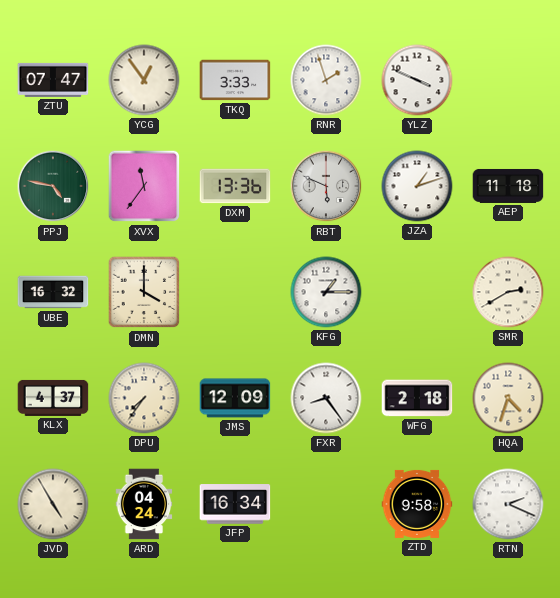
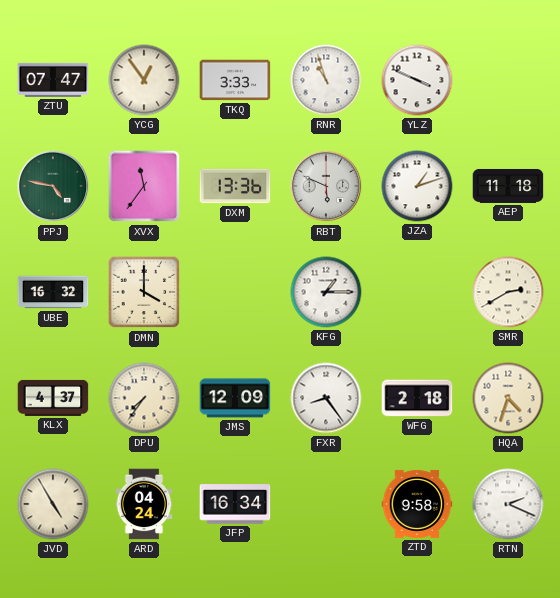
RNR: 1:57 -> 10:57
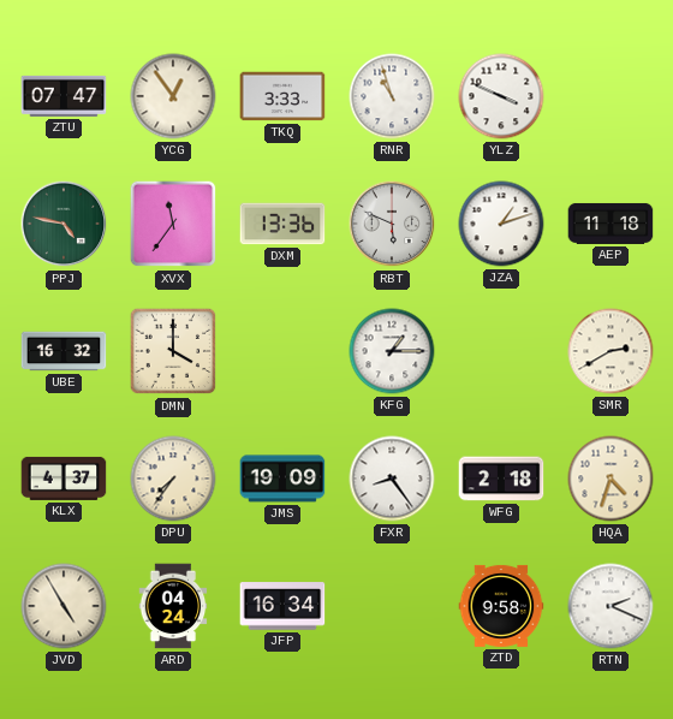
JMS: 12:09 -> 19:09
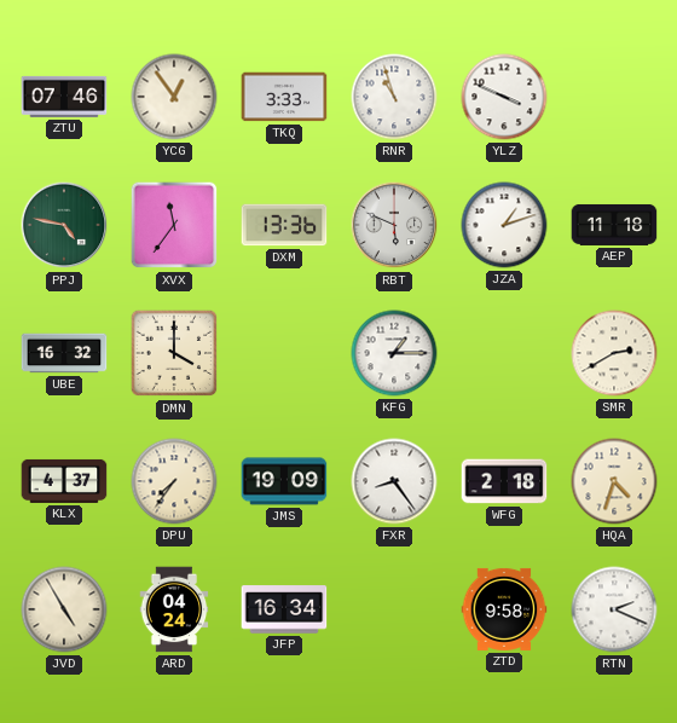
ZTU: 07:47 -> 07:46
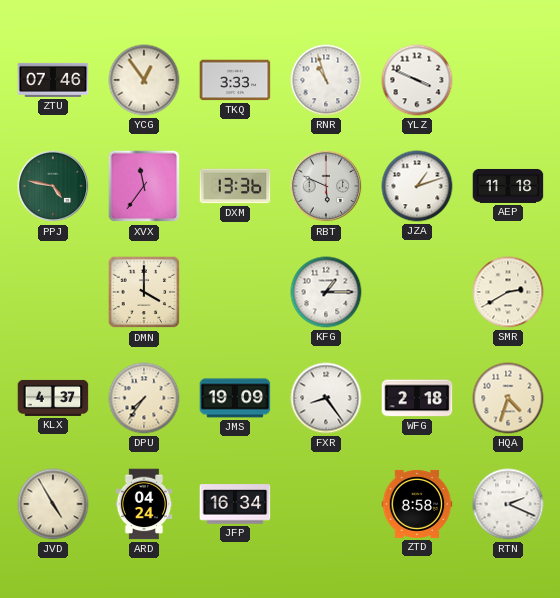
UBE: 16:32 -> none
ZTD: 9:58 -> 8:58
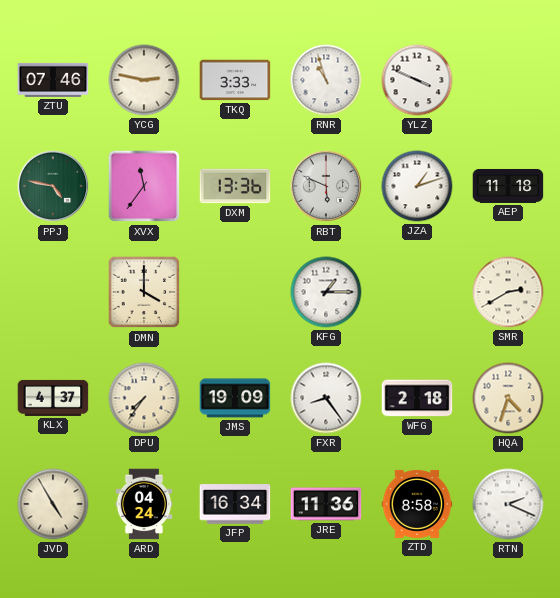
YCG: 12:54 -> 2:47
JRE: none -> 11:36
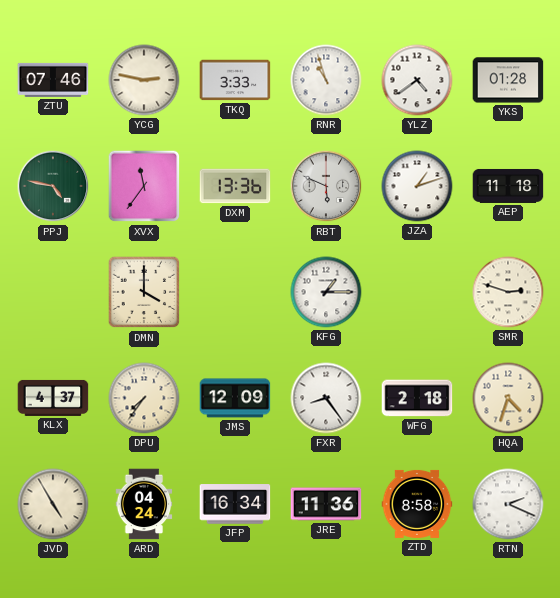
YLZ: 3:49 -> 4:39
YKS: none -> 01:28
SMR: 2:40 -> 2:48
JMS: 19:09 -> 12:09
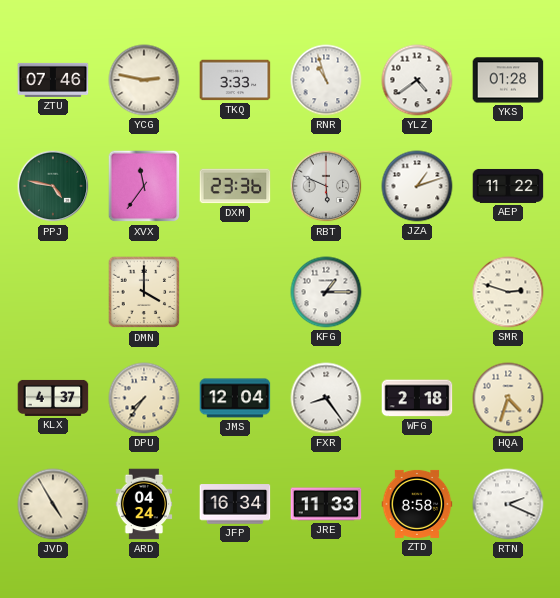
DXM: 13:36 -> 23:36
AEP: 11:18 -> 11:22
JMS: 12:09 -> 12:04
JRE: 11:36 -> 11:33
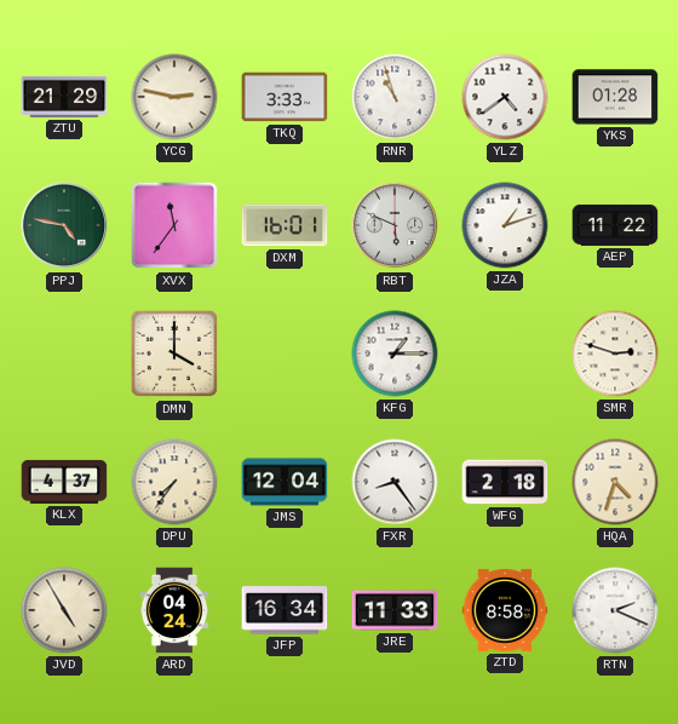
ZTU: 07:46 -> 21:29
DXM: 23:36 -> 16:01
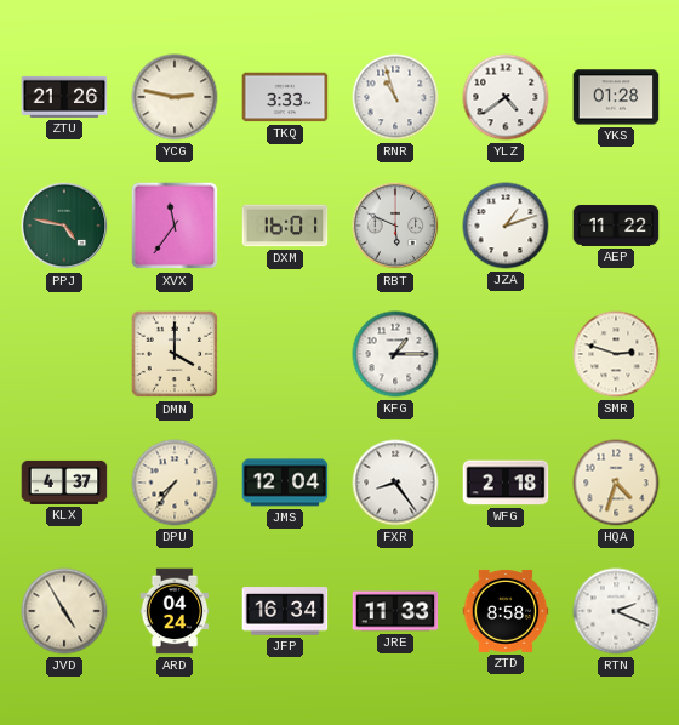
ZTU: 21:29 -> 21:26
